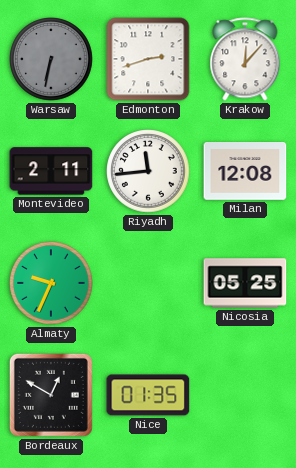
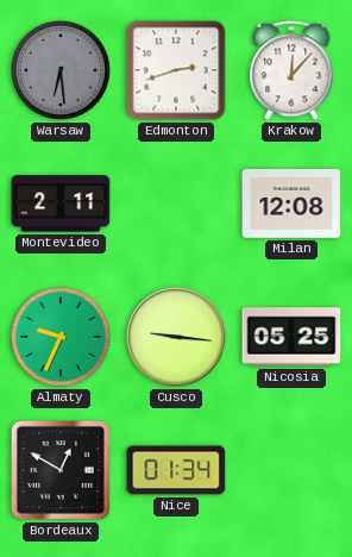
Warsaw: 6:32 -> 6:29
Riyadh: 11:44 -> none
Cusco: none -> 9:16
Nice: 01:35 -> 01:34
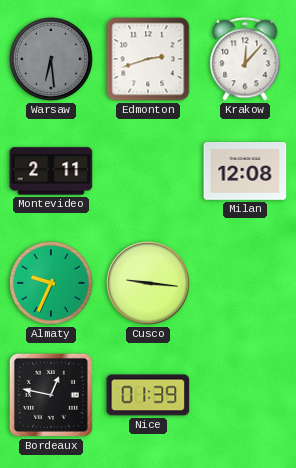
Nicosia: 05:25 -> none
Bordeaux: 12:50 -> 12:47
Nice: 01:34 -> 01:39
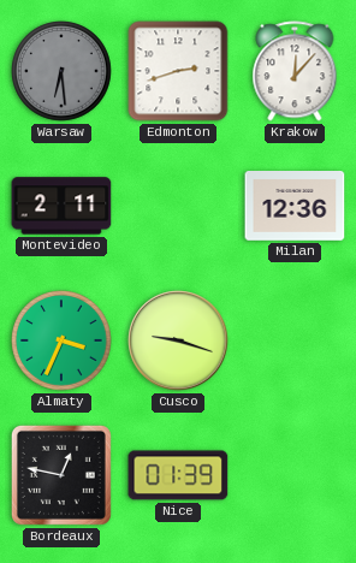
Milan: 12:08 -> 12:36
Almaty: 9:34 -> 3:34
Cusco: 9:16 -> 9:18
